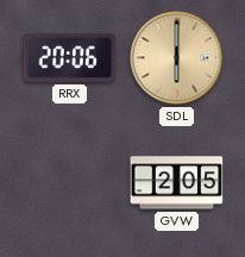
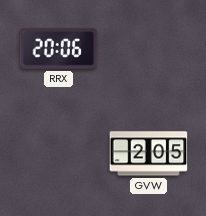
SDL: 6:00 -> none
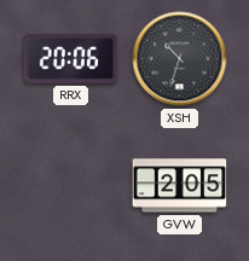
XSH: none -> 10:33
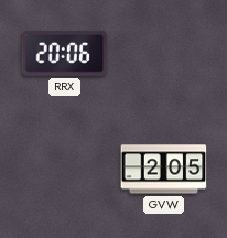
XSH: 10:33 -> none
